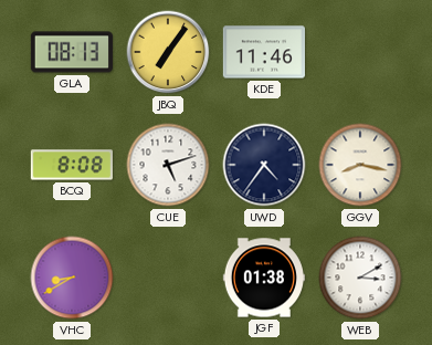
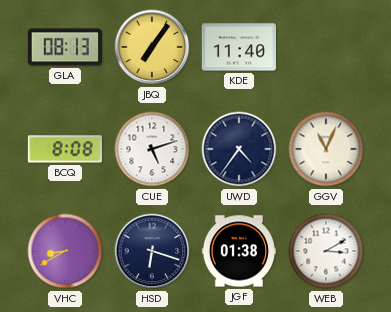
KDE: 11:46 -> 11:40
GGV: 8:17 -> 11:04
HSD: none -> 6:18
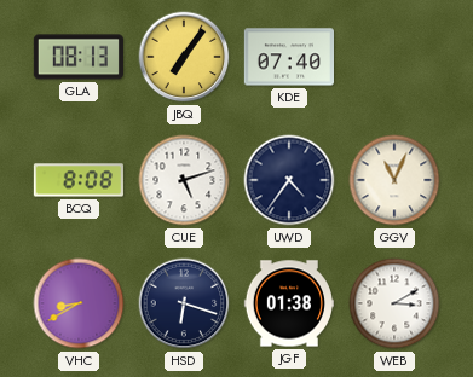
KDE: 11:40 -> 07:40
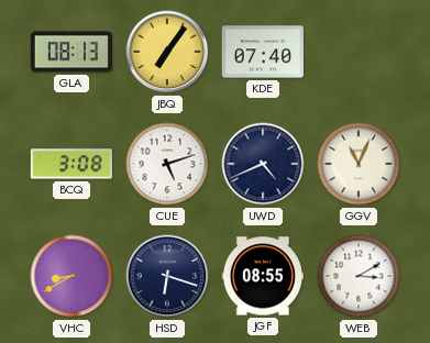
BCQ: 8:08 -> 3:08
UWD: 4:36 -> 4:41
JGF: 01:38 -> 08:55
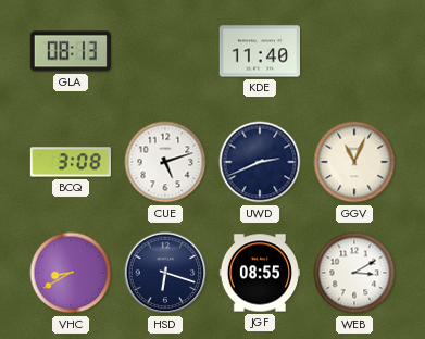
JBQ: 7:06 -> none
KDE: 07:40 -> 11:40
UWD: 4:41 -> 2:41
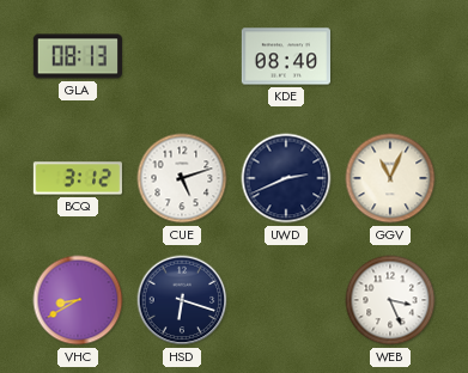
KDE: 11:40 -> 08:40
BCQ: 3:08 -> 3:12
JGF: 08:55 -> none
WEB: 3:10 -> 3:26
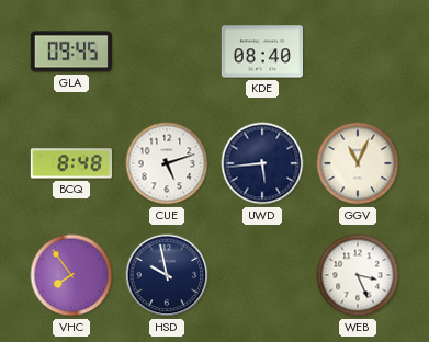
GLA: 08:13 -> 09:45
BCQ: 3:12 -> 8:48
UWD: 2:41 -> 5:44
VHC: 8:40 -> 7:54
HSD: 6:18 -> 9:58
